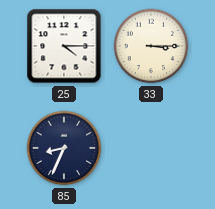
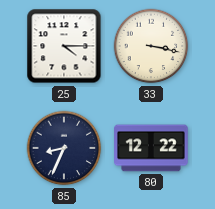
33: 3:15 -> 3:17
80: none -> 12:22
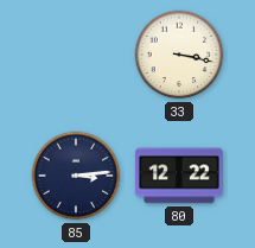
25: 4:15 -> none
85: 8:34 -> 3:14
